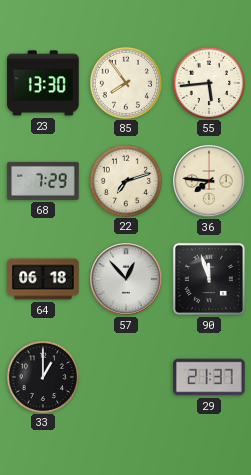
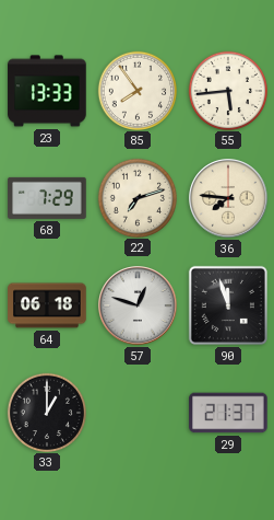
23: 13:30 -> 13:33
57: 12:53 -> 12:48
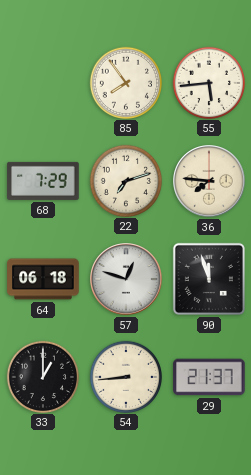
23: 13:33 -> none
54: none -> 8:44
